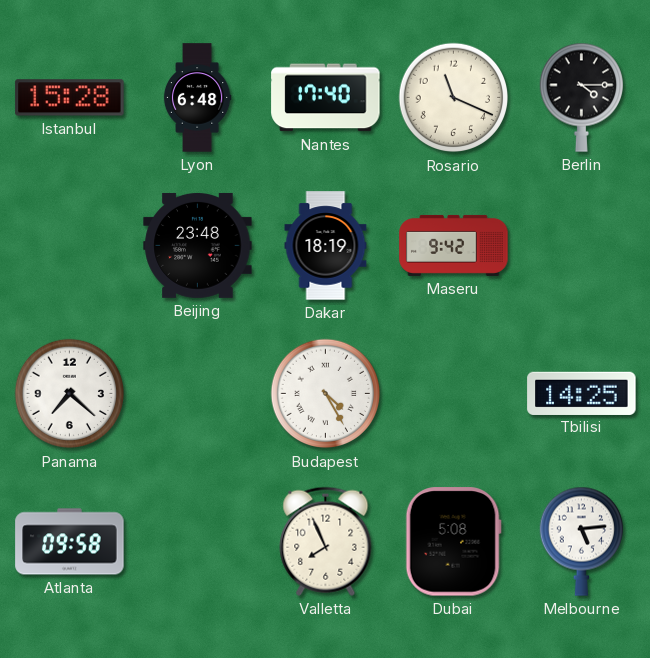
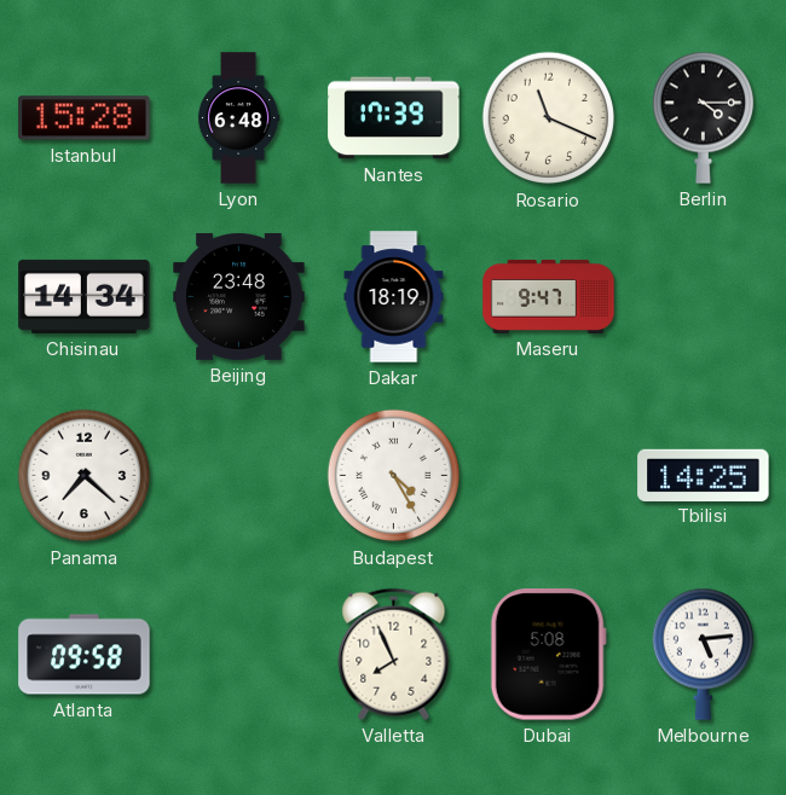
Nantes: 17:40 -> 17:39
Chisinau: none -> 14:34
Maseru: 9:42 -> 9:47
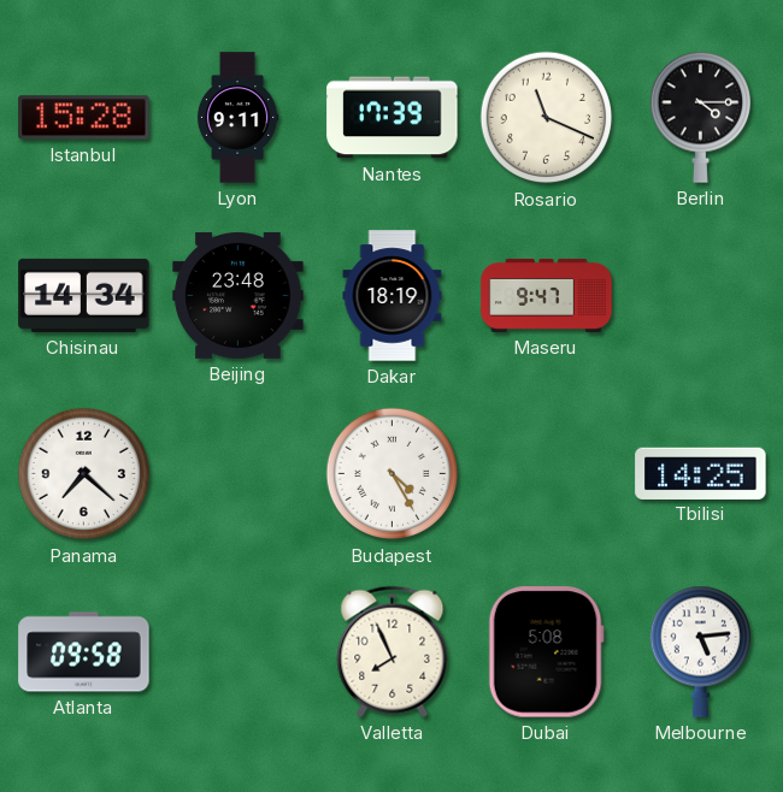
Lyon: 6:48 -> 9:11
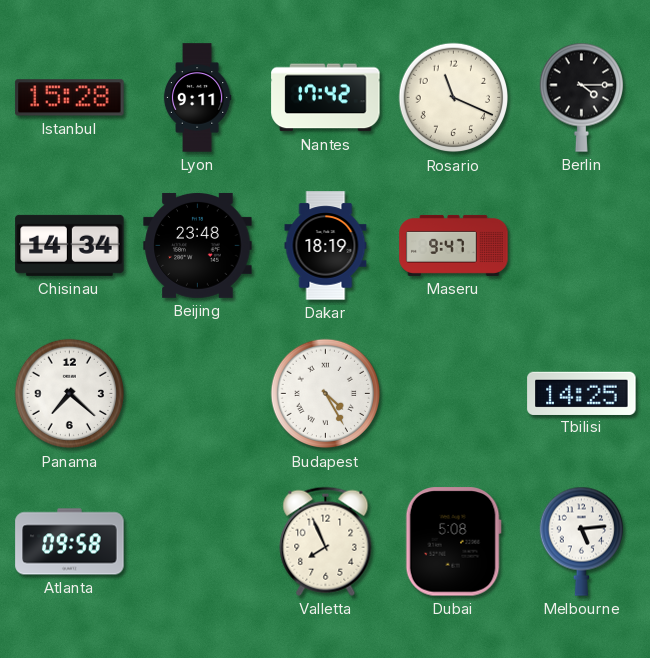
Nantes: 17:39 -> 17:42
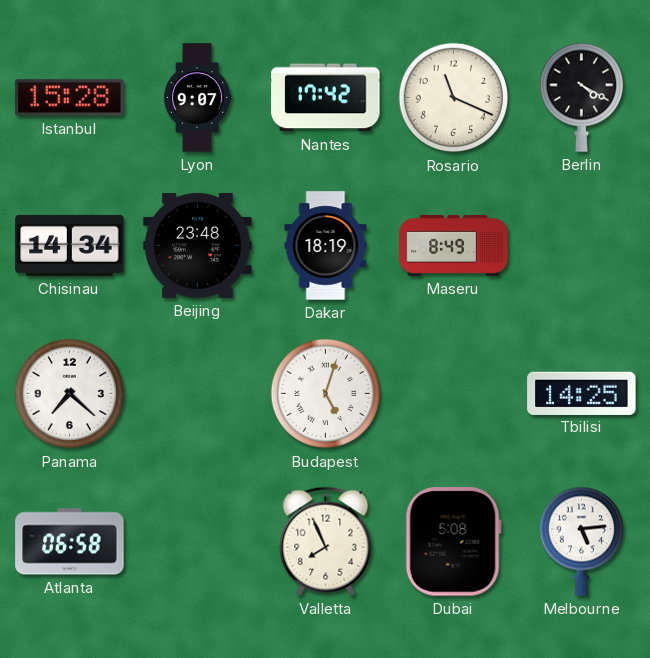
Lyon: 9:11 -> 9:07
Berlin: 4:15 -> 4:20
Maseru: 9:47 -> 8:49
Budapest: 4:25 -> 5:03
Atlanta: 09:58 -> 06:58
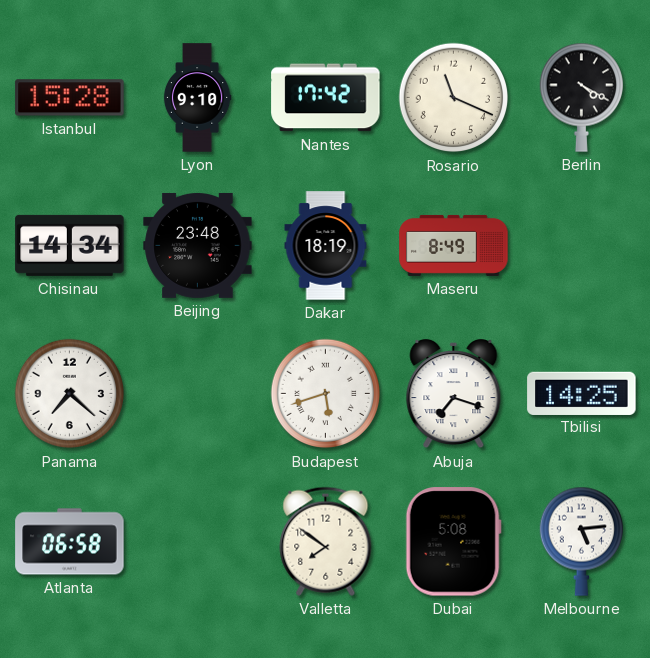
Lyon: 9:07 -> 9:10
Budapest: 5:03 -> 5:42
Abuja: none -> 7:18
Valletta: 7:56 -> 7:51
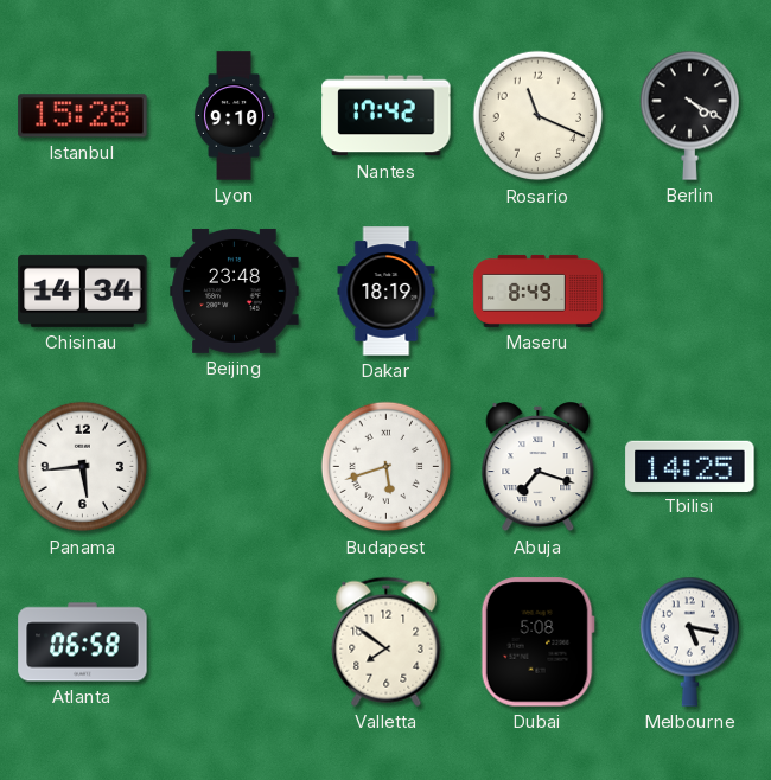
Panama: 7:22 -> 5:44
Melbourne: 5:14 -> 5:17
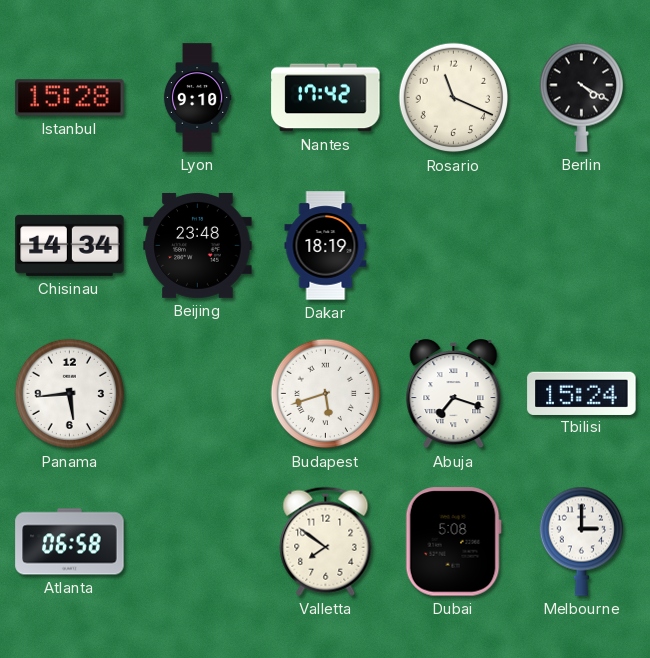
Maseru: 8:49 -> none
Tbilisi: 14:25 -> 15:24
Melbourne: 5:17 -> 3:00
